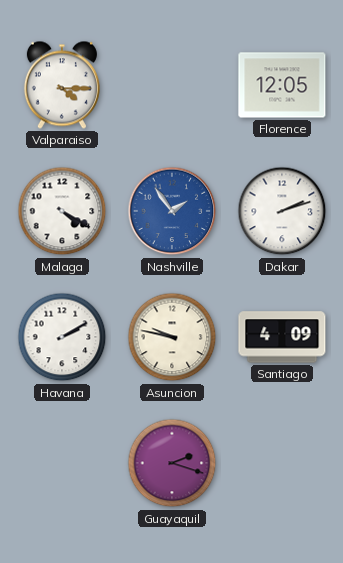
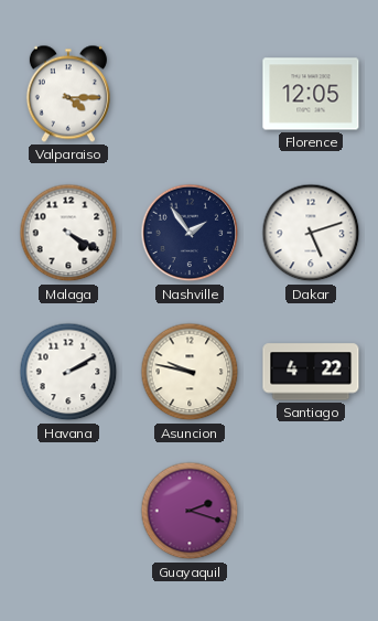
Nashville dial: blue -> navy
Dakar: 2:12 -> 5:12
Santiago: 4:09 -> 4:22
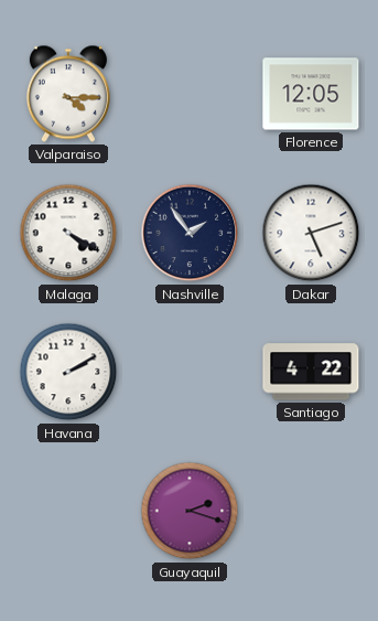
Asuncion: 9:47 -> none
